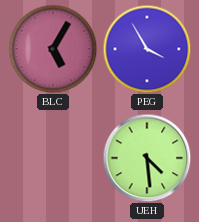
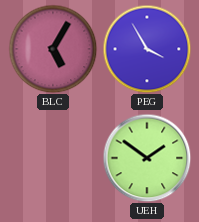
UEH: 4:29 -> 1:51
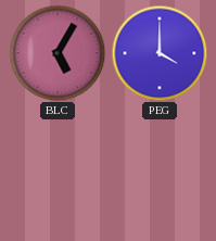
PEG: 3:55 -> 4:00
UEH: 1:51 -> none
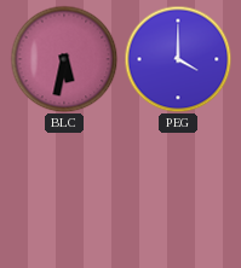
BLC: 5:05 -> 5:32
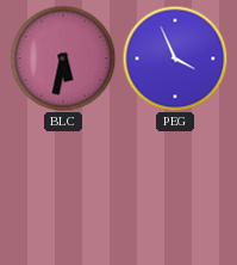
PEG: 4:00 -> 3:56
